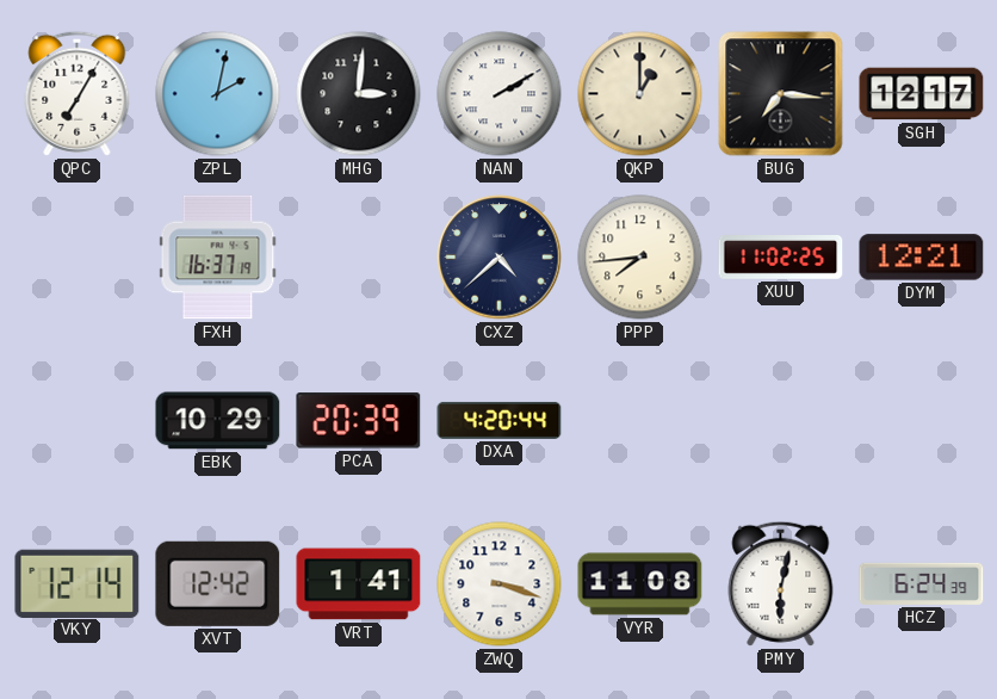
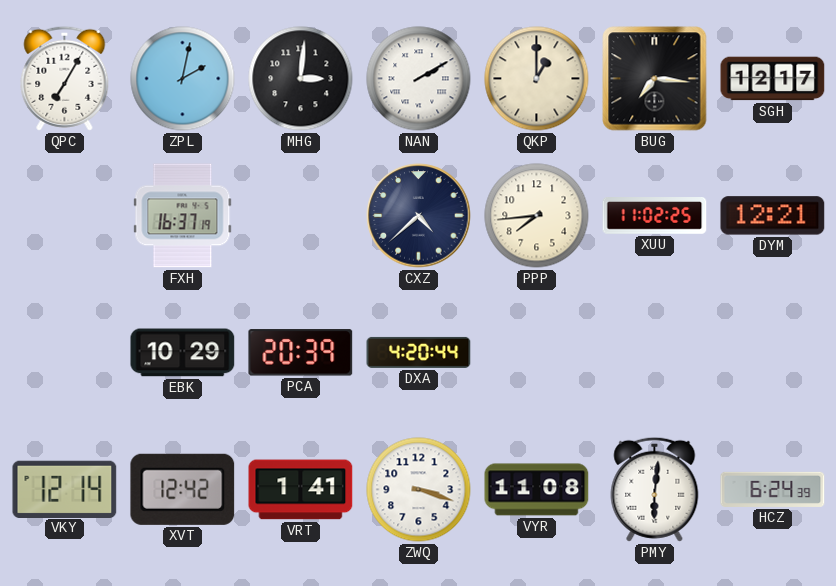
PMY: 6:02 -> 6:01
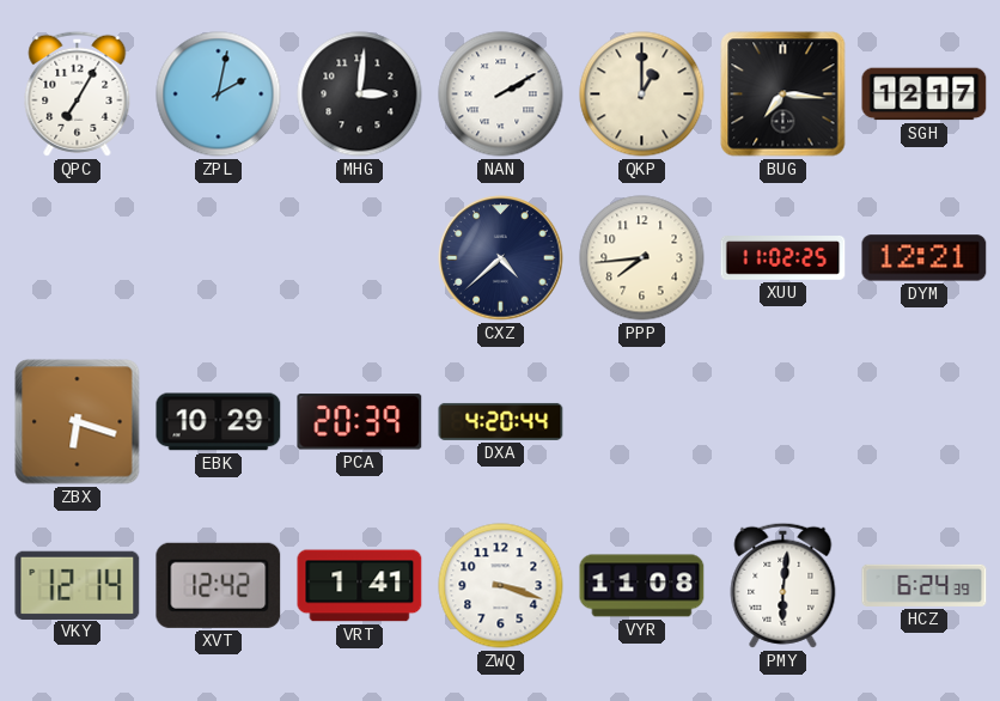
FXH: 16:37 -> none
ZBX: none -> 6:18
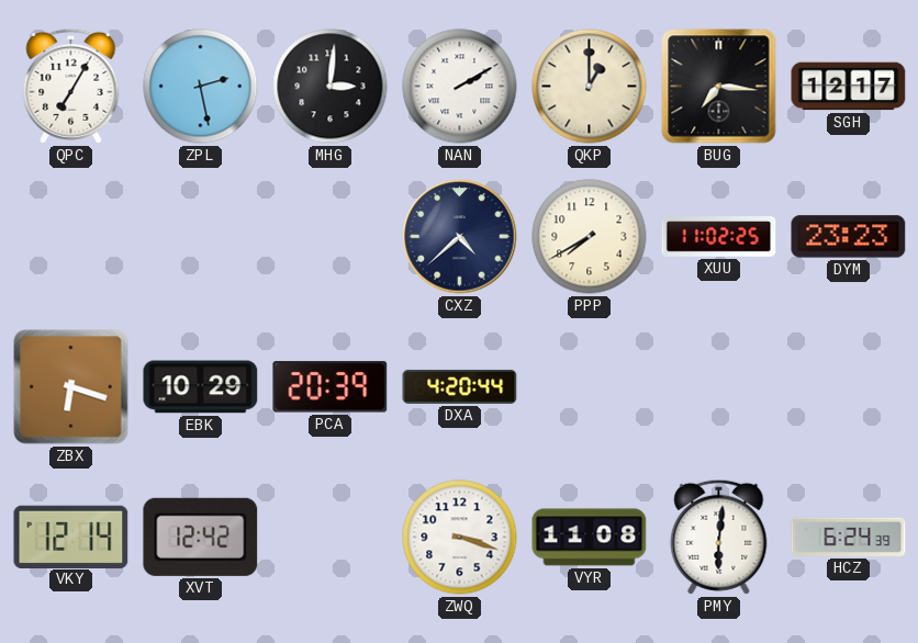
ZPL: 2:02 -> 2:28
PPP: 7:44 -> 7:40
DYM: 12:21 -> 23:23
VRT: 1:41 -> none
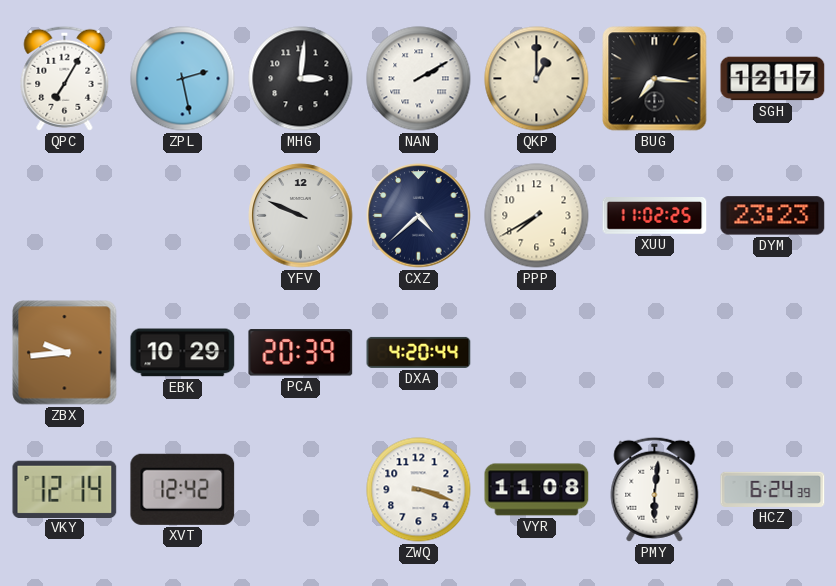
YFV: none -> 9:49
ZBX: 6:18 -> 9:44
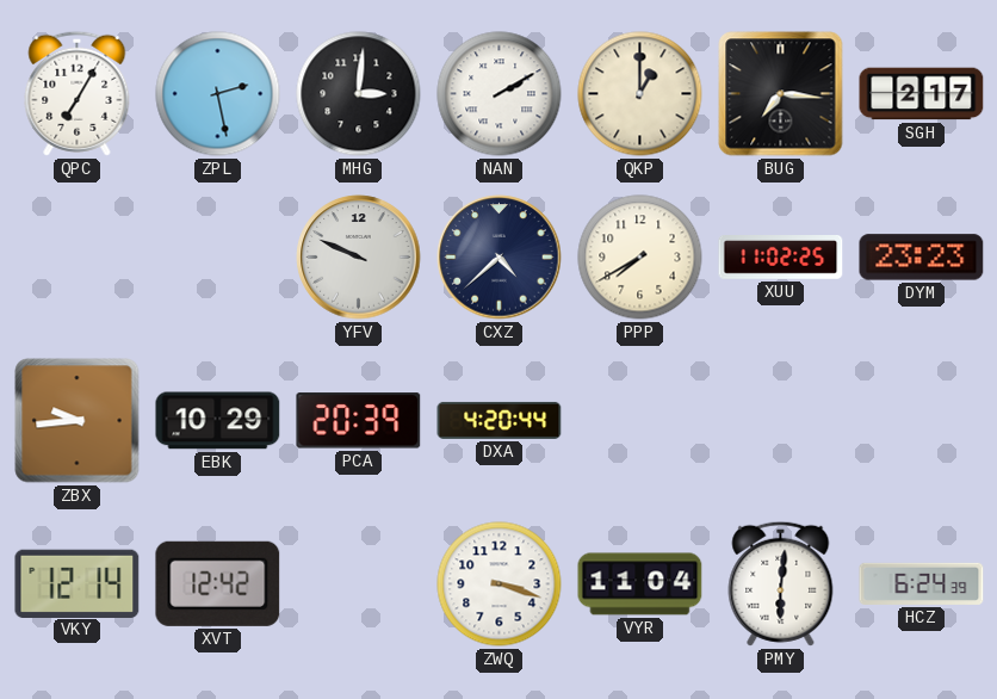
SGH: 12:17 -> 2:17
VYR: 11:08 -> 11:04
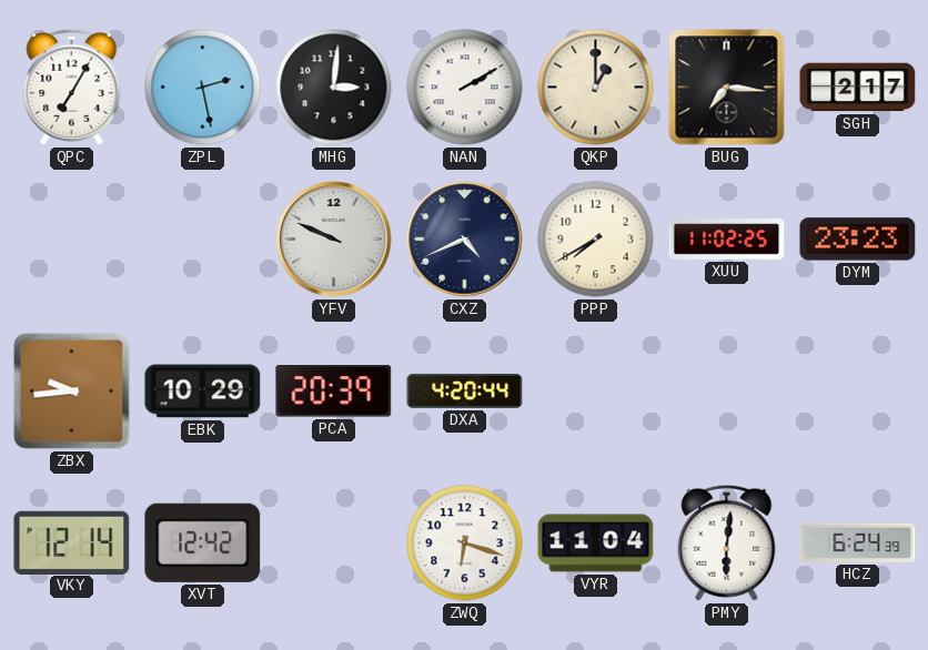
CXZ: 4:38 -> 4:41
ZWQ: 3:18 -> 6:18
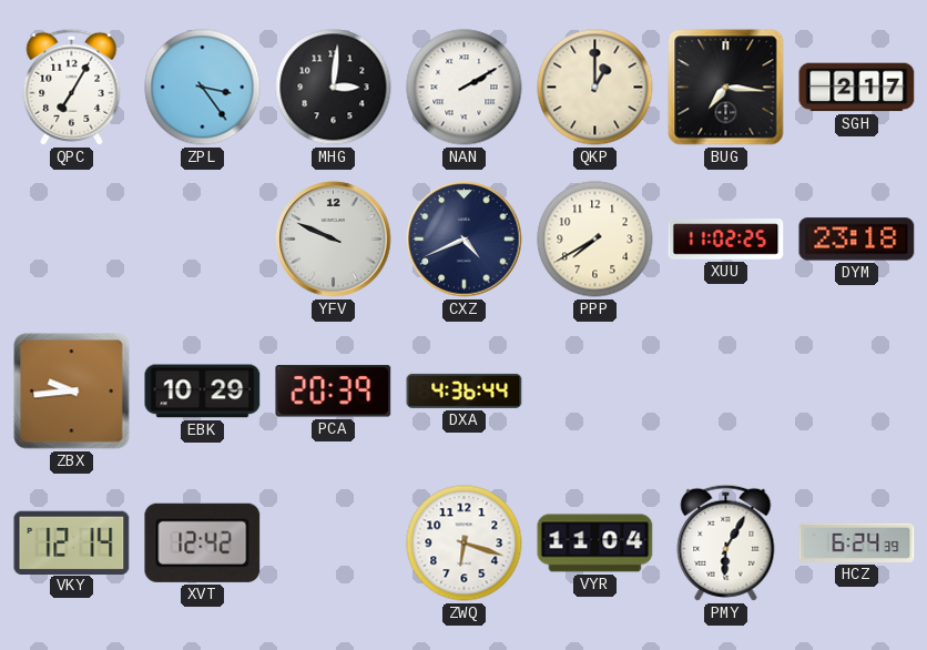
ZPL: 2:28 -> 3:24
DYM: 23:23 -> 23:18
DXA: 4:20 -> 4:36
PMY: 6:01 -> 6:05
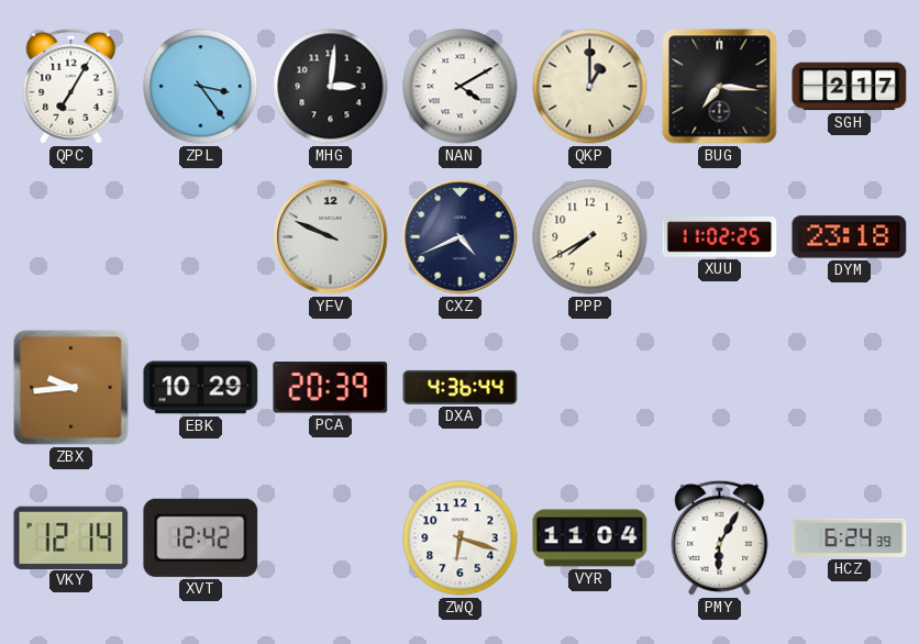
NAN: 2:10 -> 4:10
